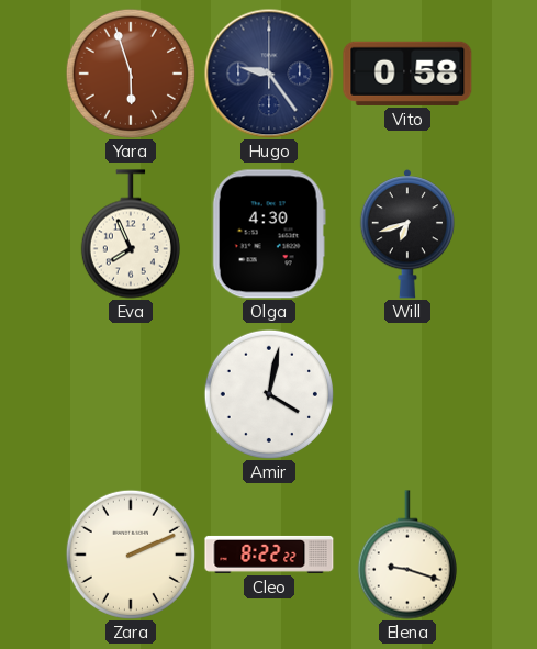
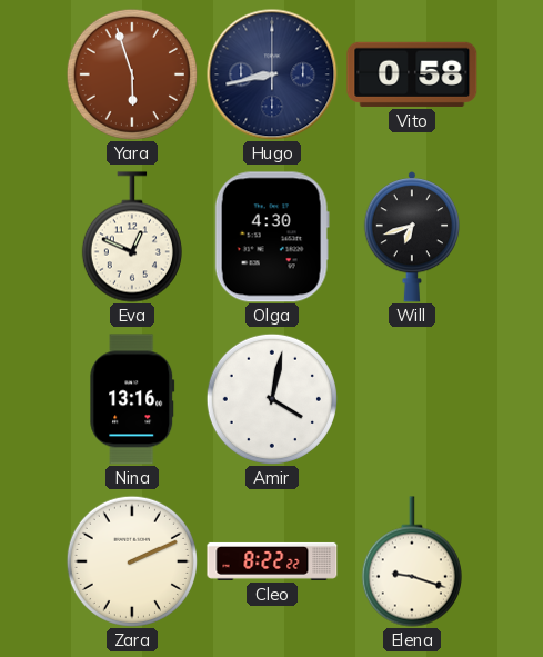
Hugo: 9:24 -> 8:43
Eva: 7:56 -> 12:49
Nina: none -> 13:16
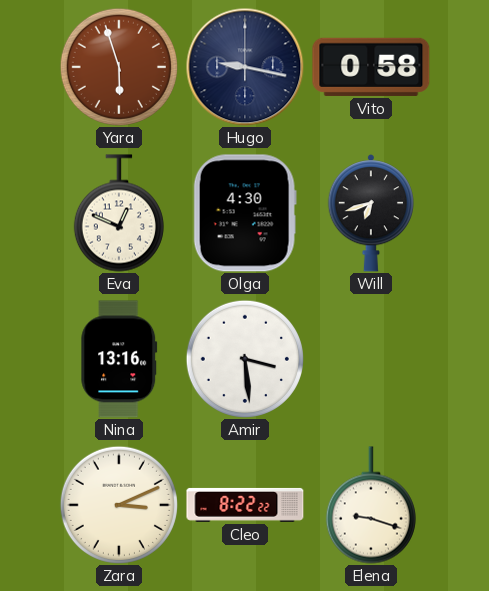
Hugo: 8:43 -> 9:17
Amir: 4:02 -> 3:29
Zara: 2:11 -> 3:11
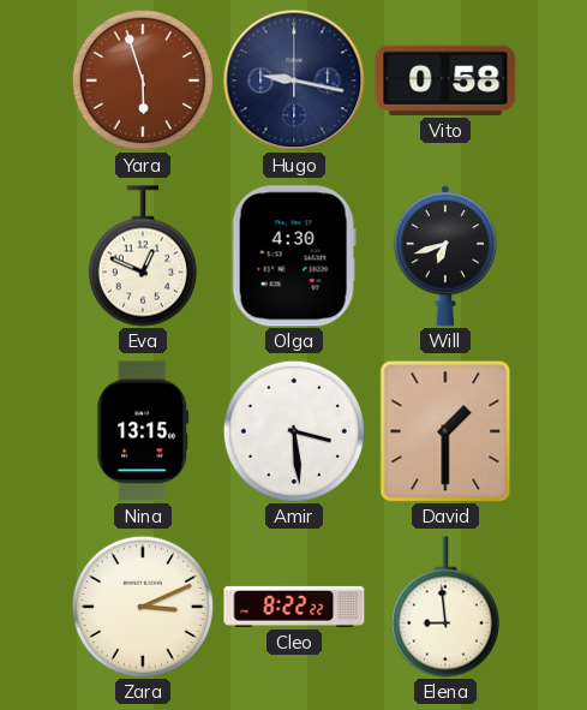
Nina: 13:16 -> 13:15
David: none -> 1:30
Elena: 9:18 -> 8:59
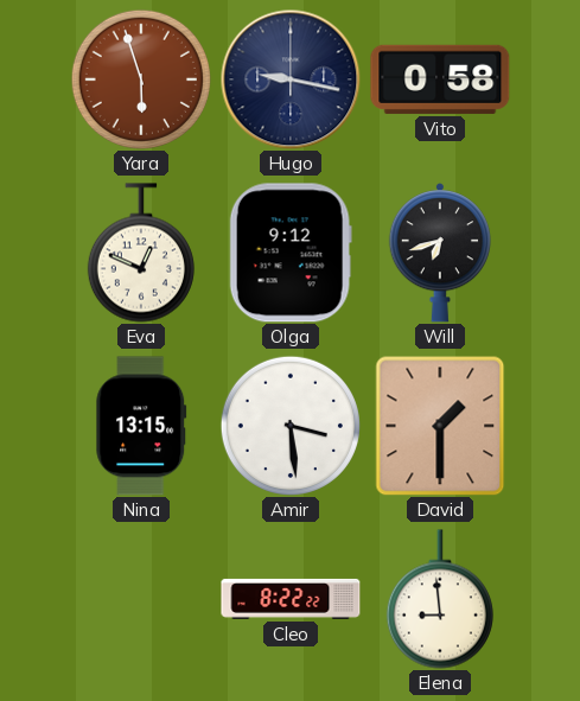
Olga: 4:30 -> 9:12
Zara: 3:11 -> none
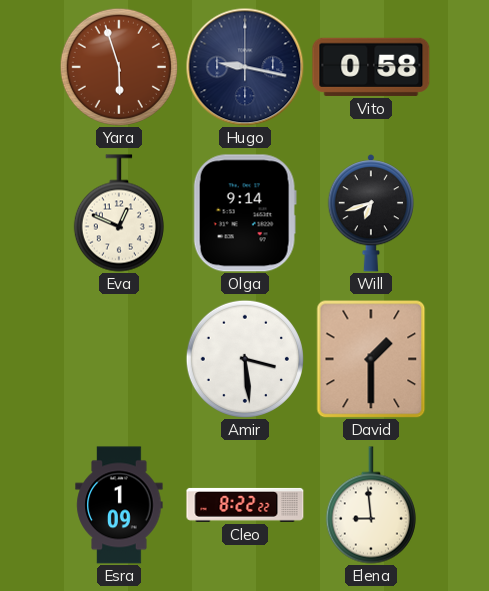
Olga: 9:12 -> 9:14
Nina: 13:15 -> none
Esra: none -> 1:09
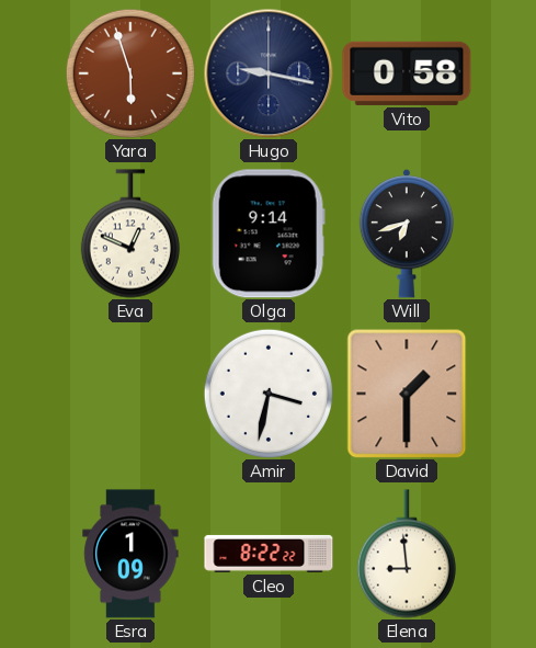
Amir: 3:29 -> 3:32
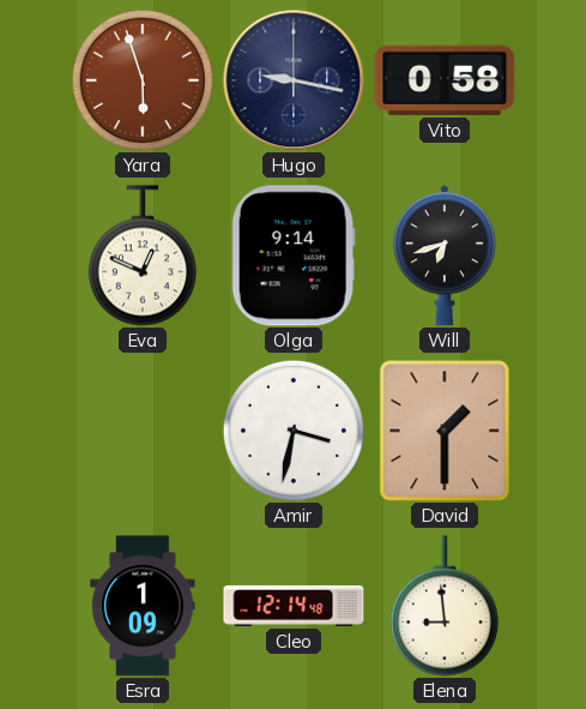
Cleo: 8:22 -> 12:14
